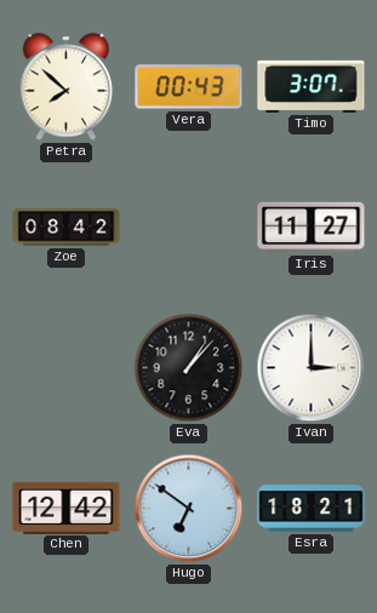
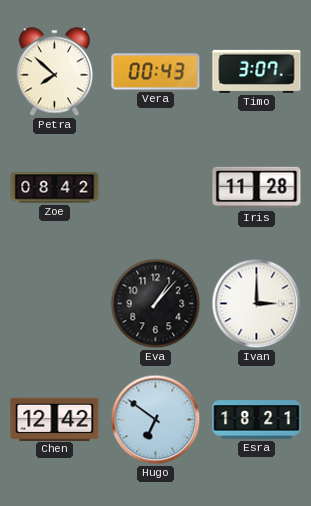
Iris: 11:27 -> 11:28
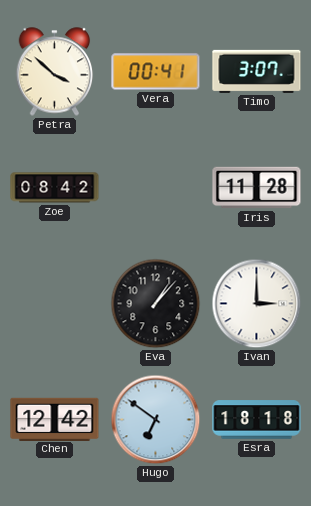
Petra: 7:52 -> 3:52
Vera: 00:43 -> 00:41
Esra: 18:21 -> 18:18
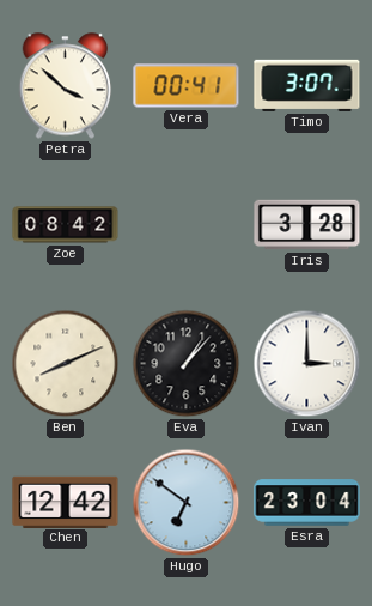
Iris: 11:28 -> 3:28
Ben: none -> 8:11
Esra: 18:18 -> 23:04
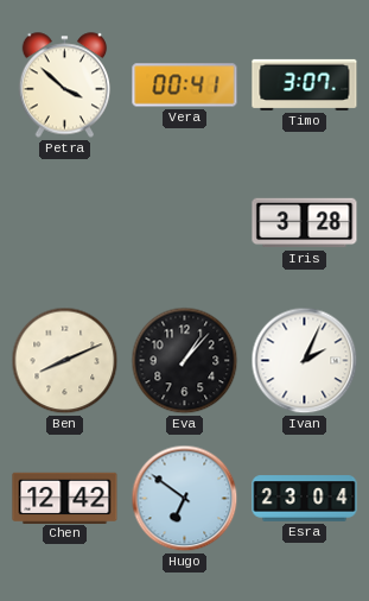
Zoe: 08:42 -> none
Ivan: 3:00 -> 2:04
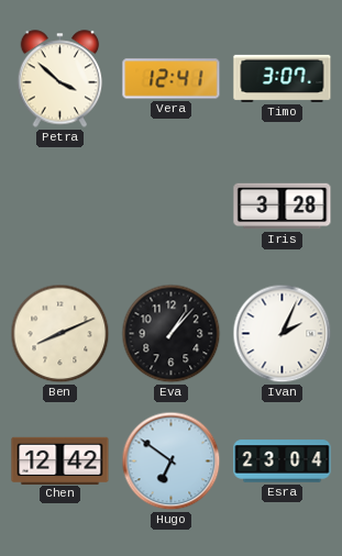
Vera: 00:41 -> 12:41
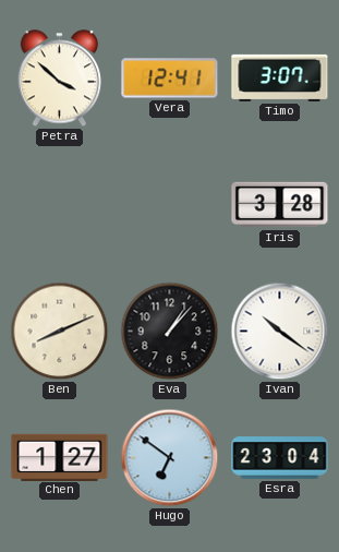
Ivan: 2:04 -> 10:21
Chen: 12:42 -> 1:27
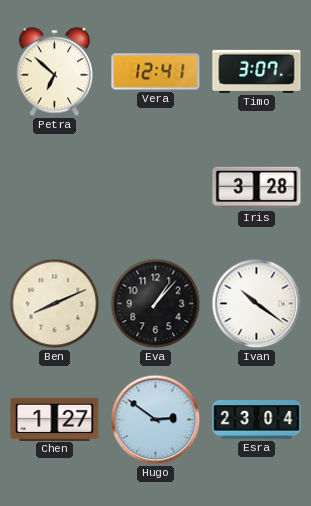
Petra: 3:52 -> 6:52
Hugo: 6:51 -> 2:51
